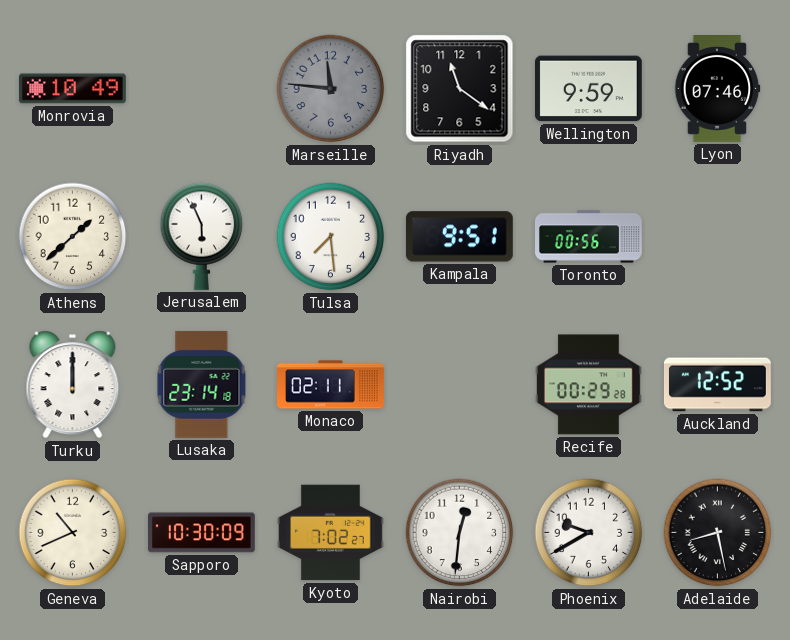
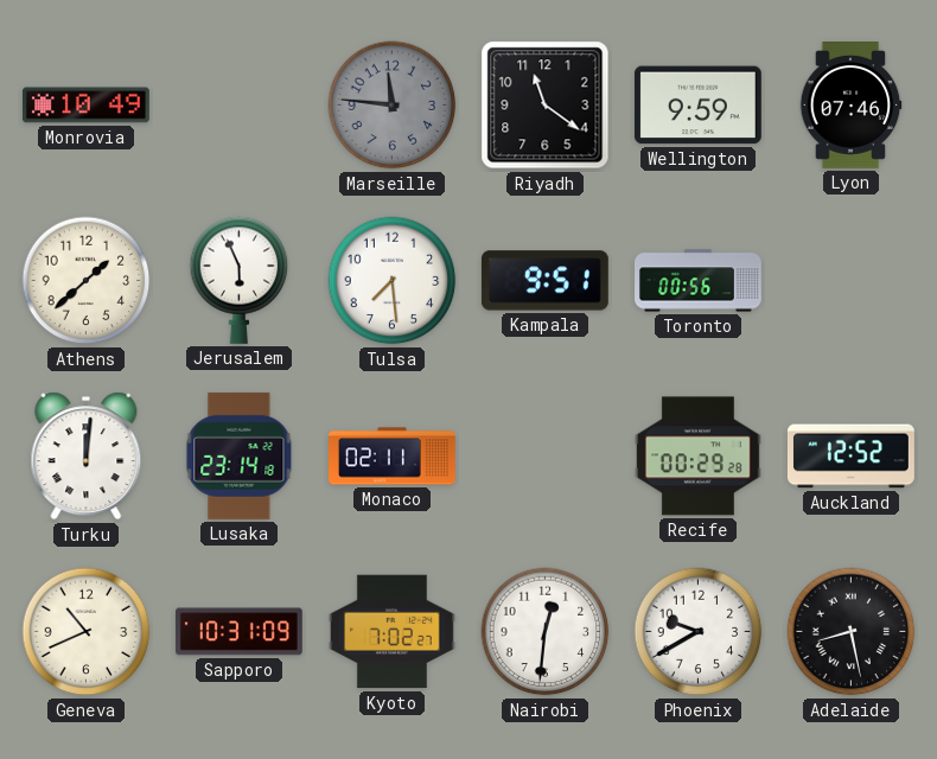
Turku: 12:00 -> 12:01
Sapporo: 10:30 -> 10:31
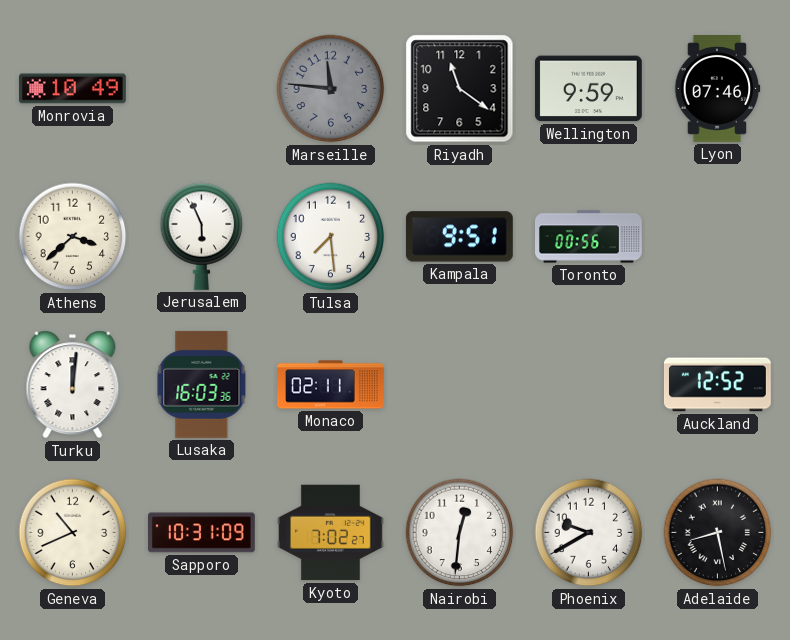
Athens: 1:38 -> 3:38
Lusaka: 23:14 -> 16:03
Recife: 00:29 -> none
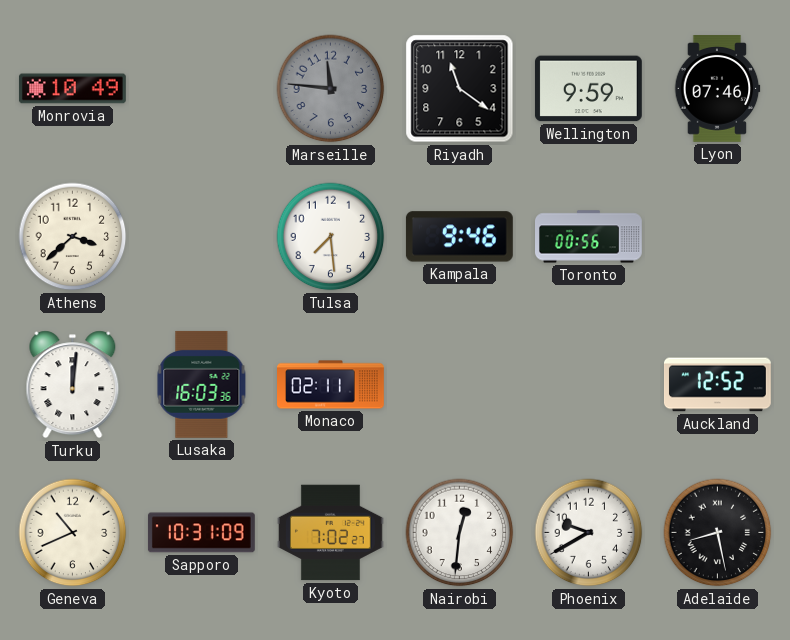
Jerusalem: 5:56 -> none
Kampala: 9:51 -> 9:46
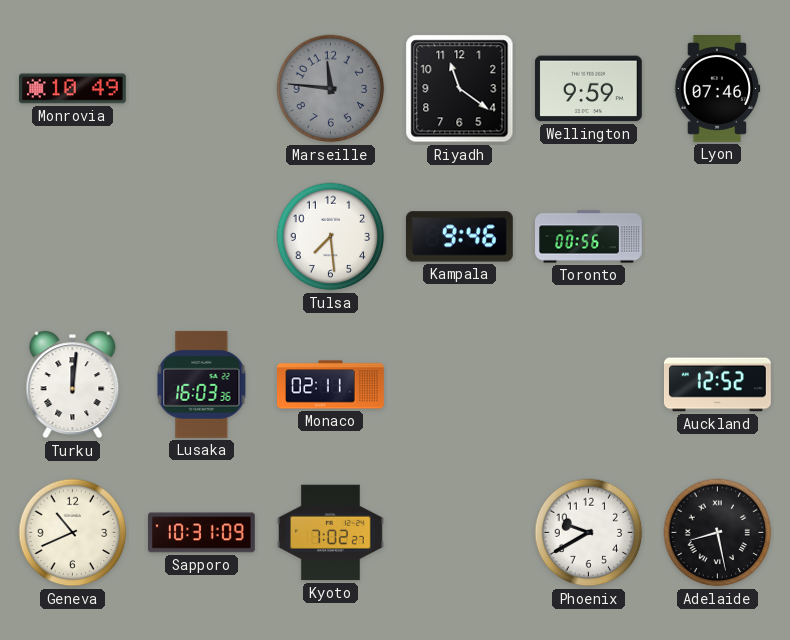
Athens: 3:38 -> none
Nairobi: 12:31 -> none
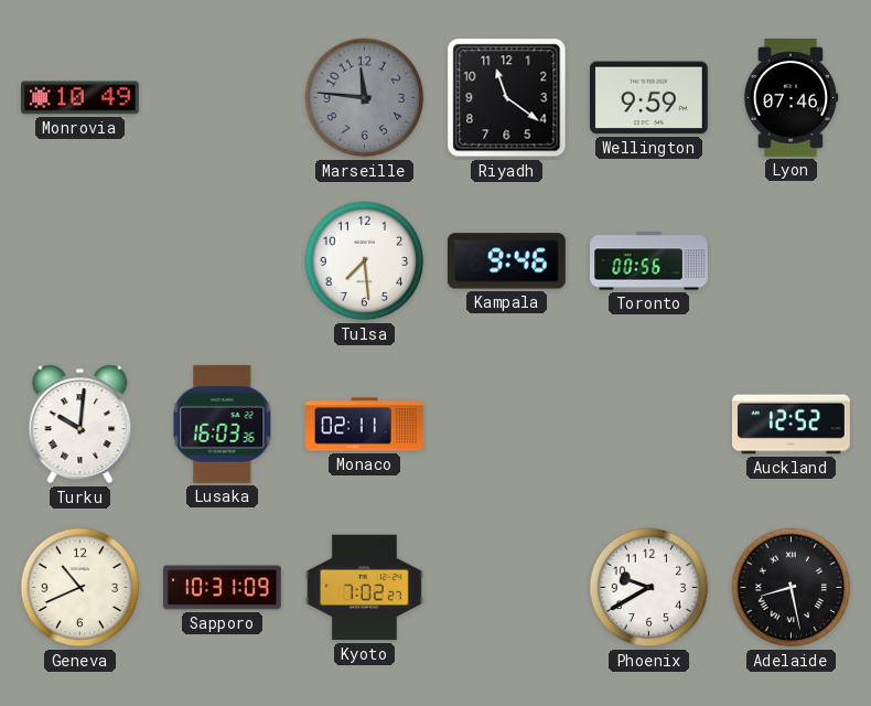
Turku: 12:01 -> 10:01
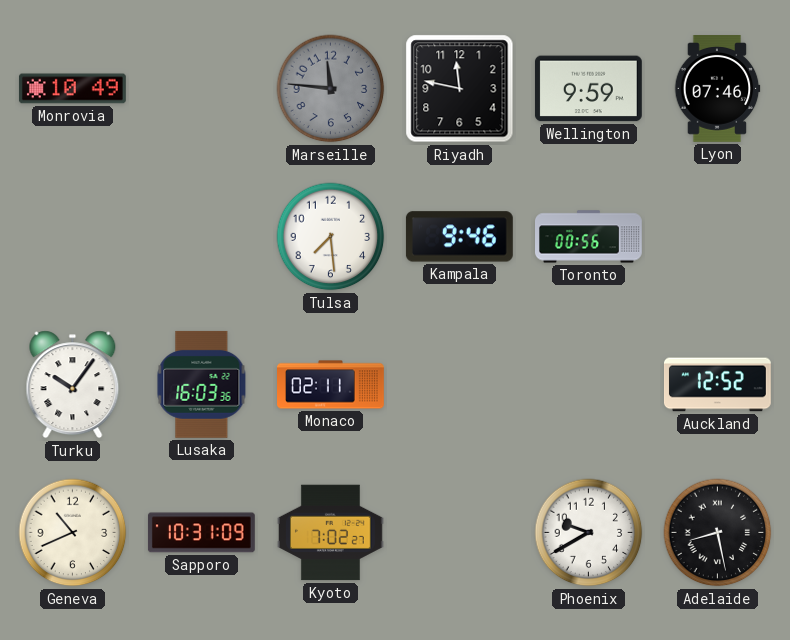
Riyadh: 11:21 -> 11:47
Turku: 10:01 -> 10:06
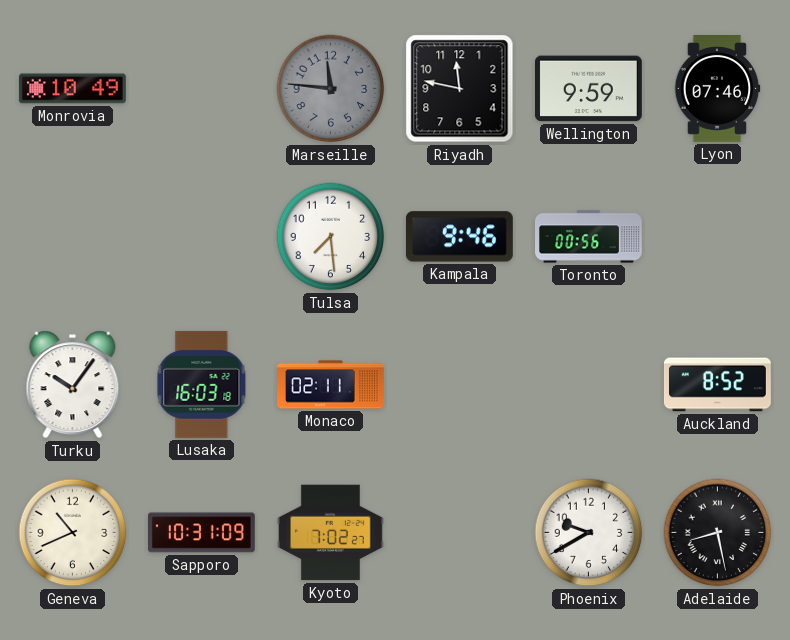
Lusaka: 16:03:36 -> 16:03:18
Auckland: 12:52 -> 8:52
